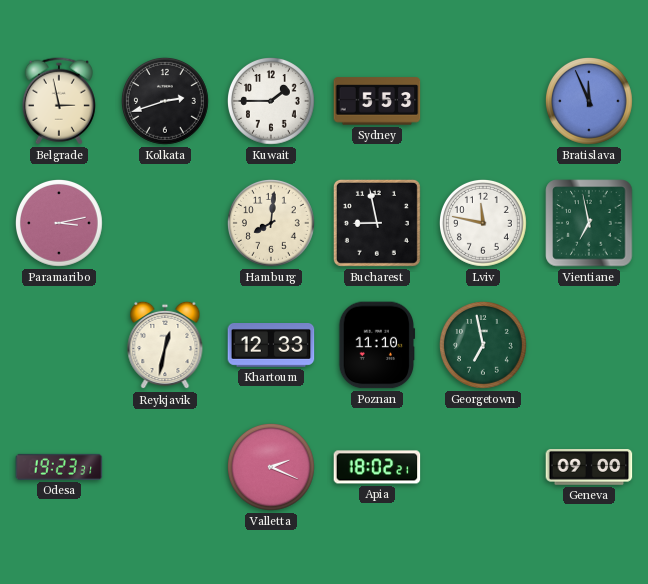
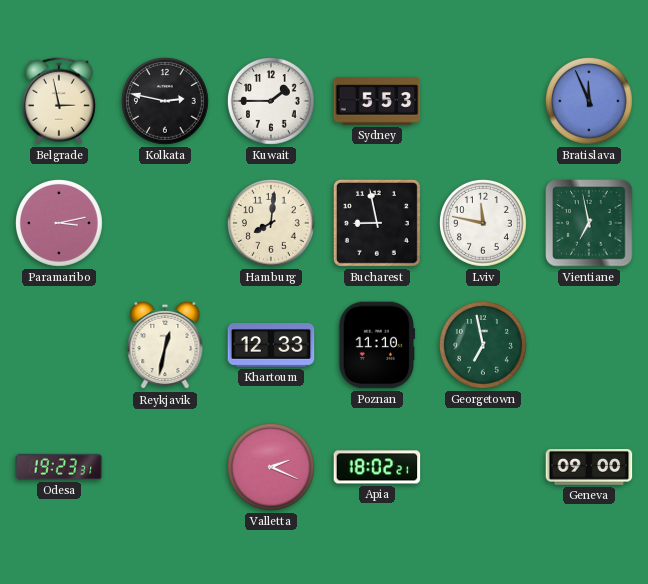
Kolkata: 2:42 -> 2:47
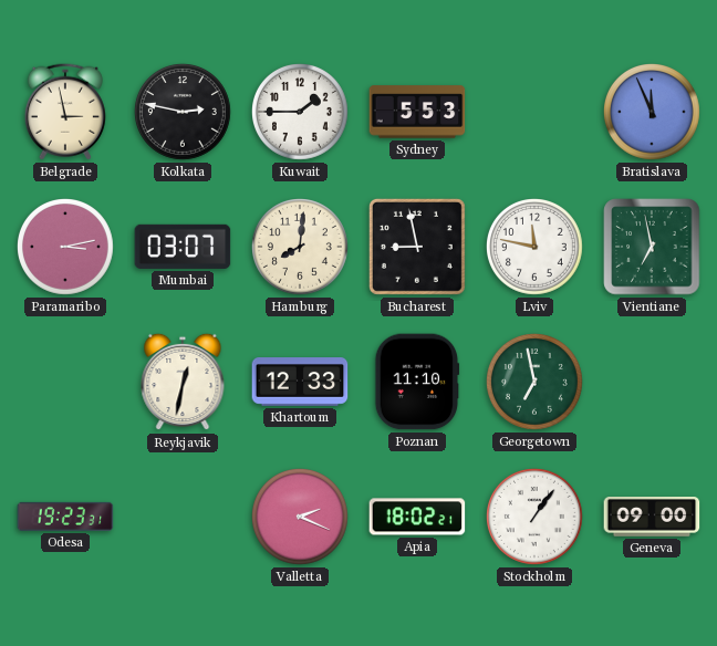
Mumbai: none -> 03:07
Stockholm: none -> 1:06
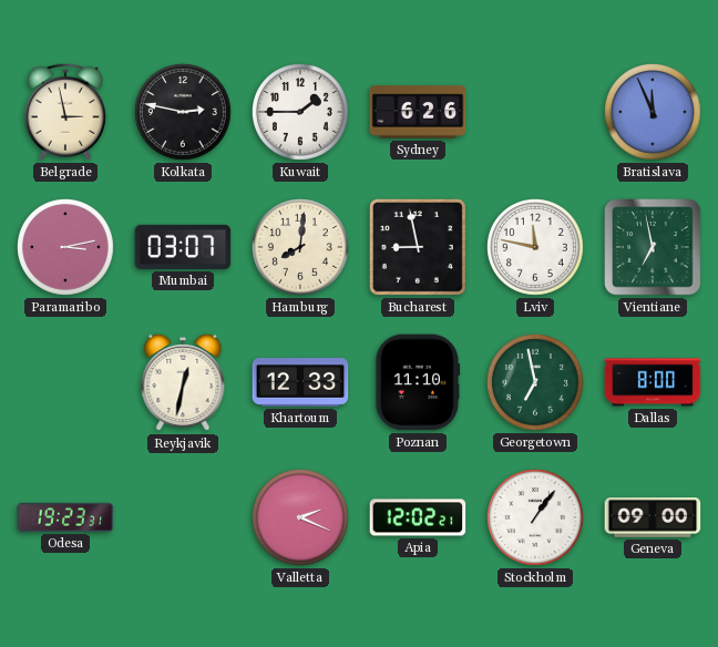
Sydney: 5:53 -> 6:26
Dallas: none -> 8:00
Apia: 18:02 -> 12:02
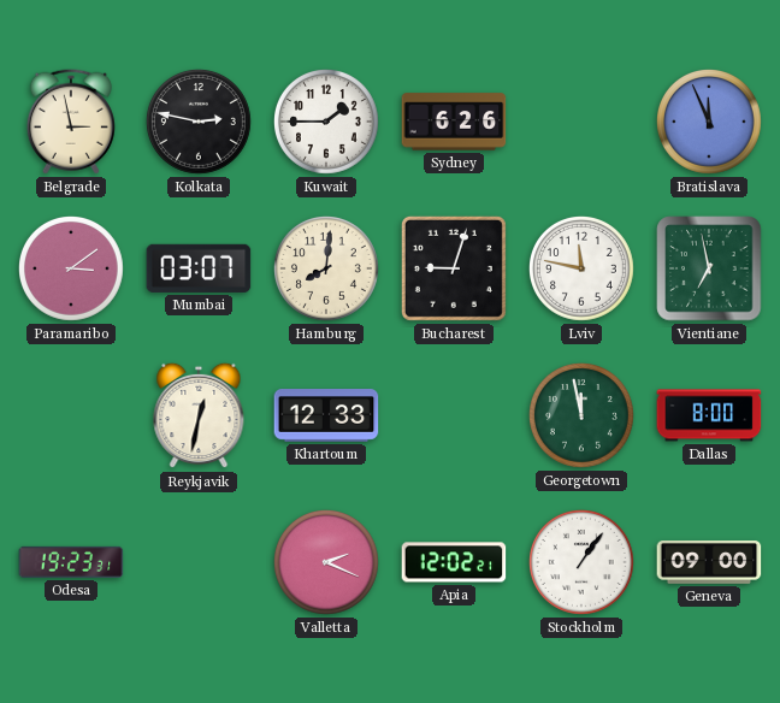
Paramaribo: 3:13 -> 3:09
Bucharest: 8:58 -> 9:03
Poznan: 11:10 -> none
Georgetown: 6:58 -> 11:58
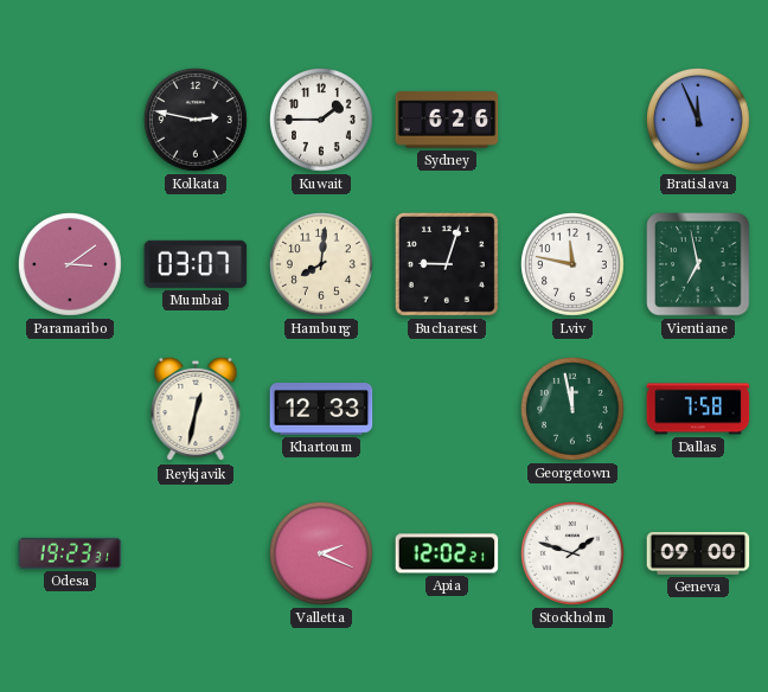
Belgrade: 2:58 -> none
Dallas: 8:00 -> 7:58
Stockholm: 1:06 -> 1:48
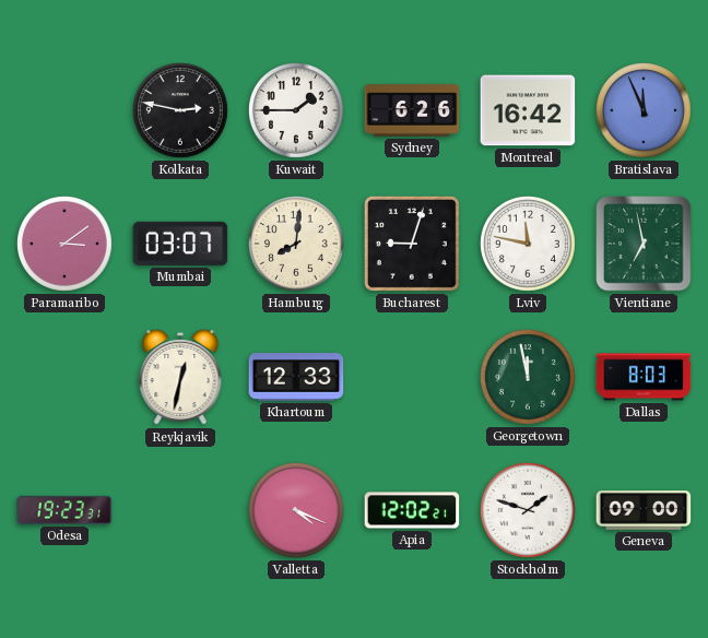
Montreal: none -> 16:42
Dallas: 7:58 -> 8:03
Valletta: 2:19 -> 4:19
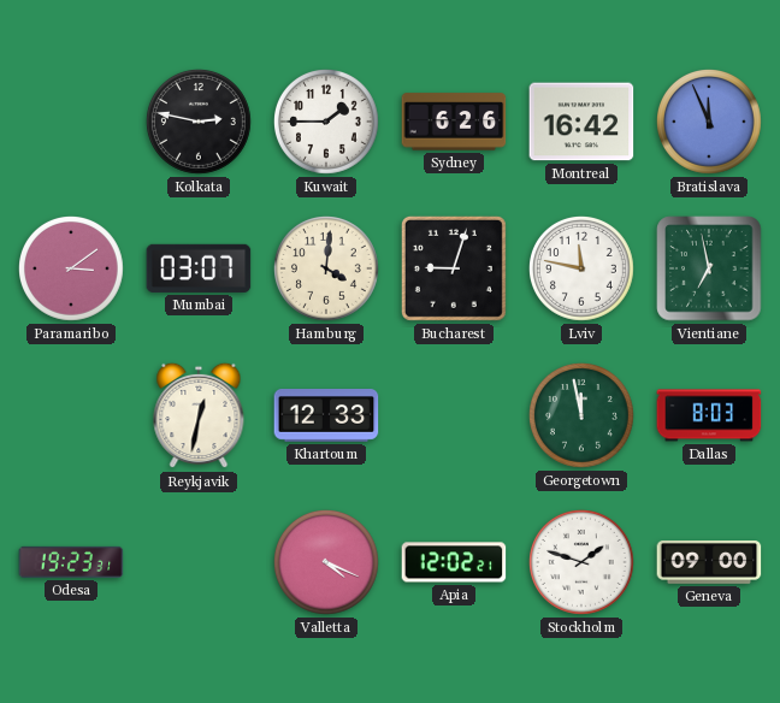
Hamburg: 8:01 -> 4:01
